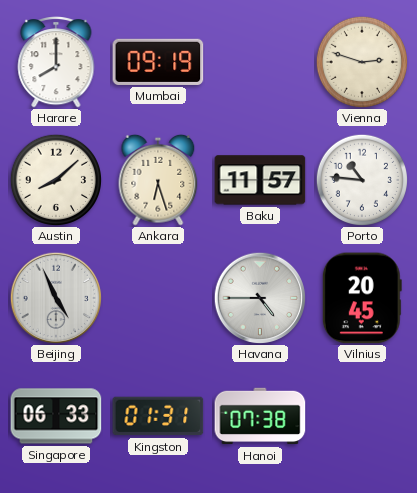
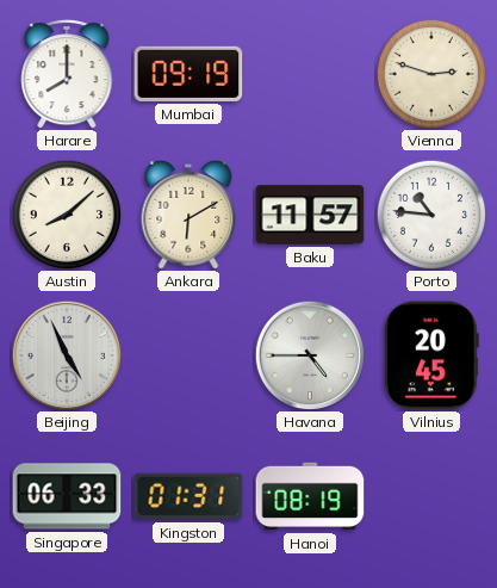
Ankara: 6:27 -> 6:10
Hanoi: 07:38 -> 08:19
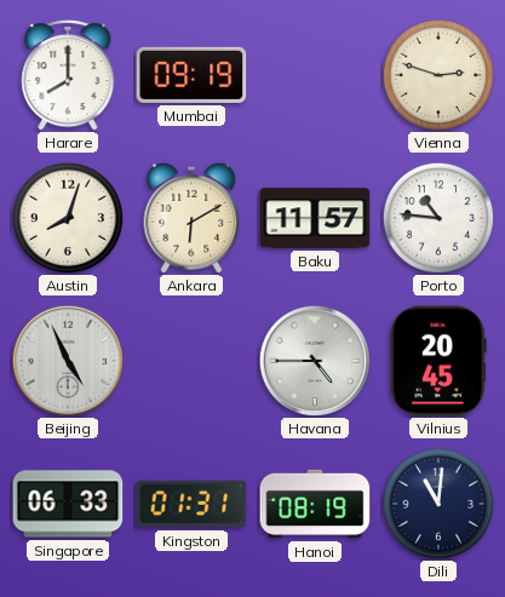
Austin: 8:08 -> 8:03
Dili: none -> 11:01
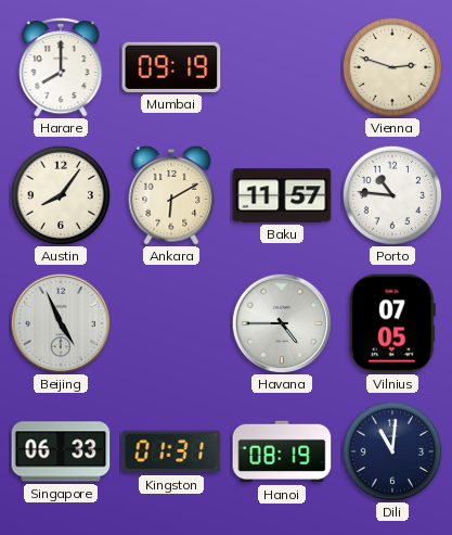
Austin: 8:03 -> 8:06
Vilnius: 20:45 -> 07:05
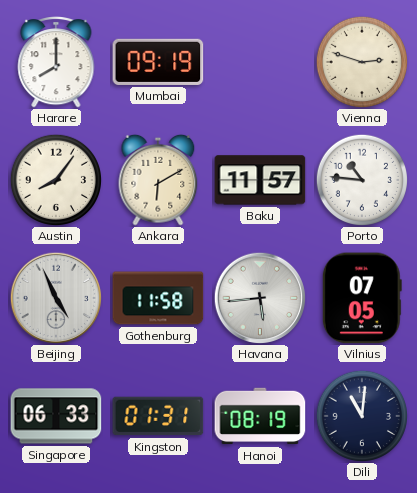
Gothenburg: none -> 11:58
Havana: 4:45 -> 5:44
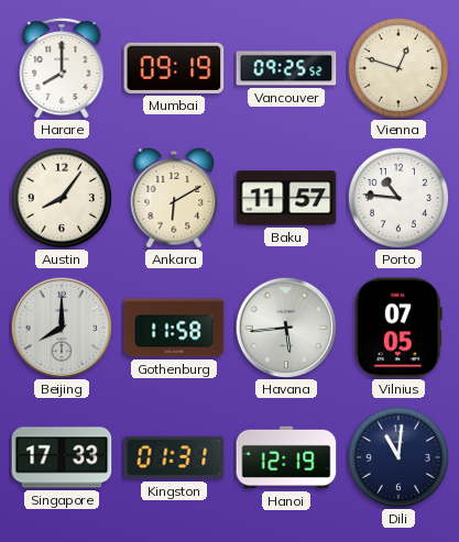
Vancouver: none -> 09:25
Vienna: 2:48 -> 12:48
Beijing: 4:56 -> 8:00
Singapore: 06:33 -> 17:33
Hanoi: 08:19 -> 12:19
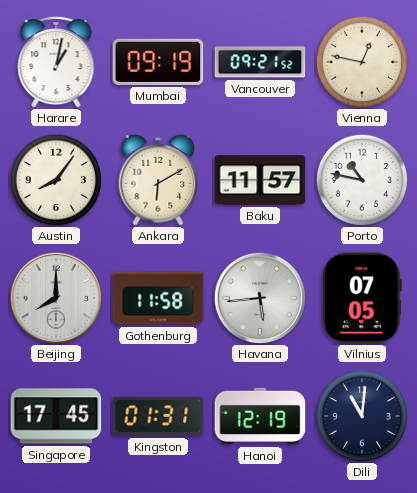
Harare: 8:00 -> 1:02
Vancouver: 09:25 -> 09:21
Vienna: 12:48 -> 12:47
Porto: 10:46 -> 10:47
Singapore: 17:33 -> 17:45
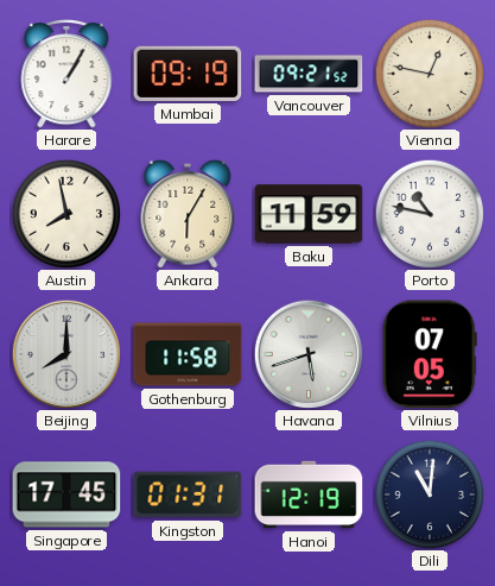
Harare: 1:02 -> 1:05
Austin: 8:06 -> 7:58
Ankara: 6:10 -> 6:05
Baku: 11:57 -> 11:59
Havana: 5:44 -> 5:42
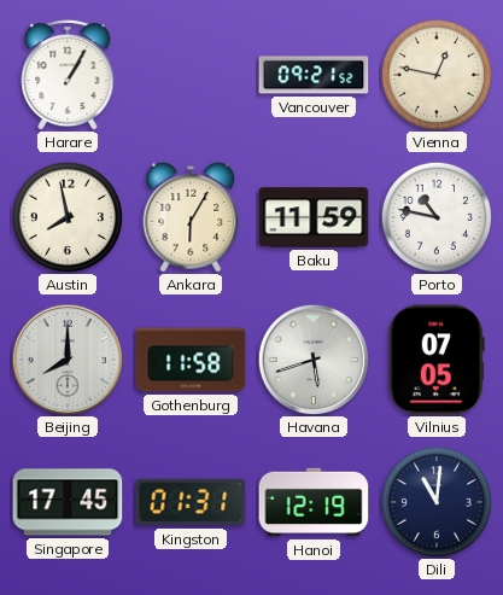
Mumbai: 09:19 -> none
